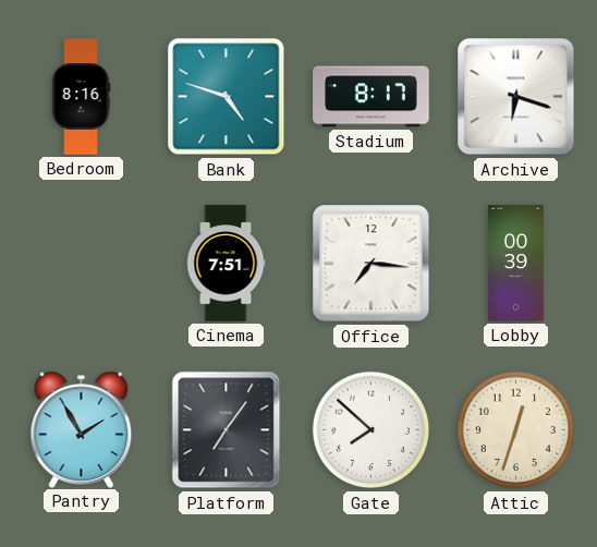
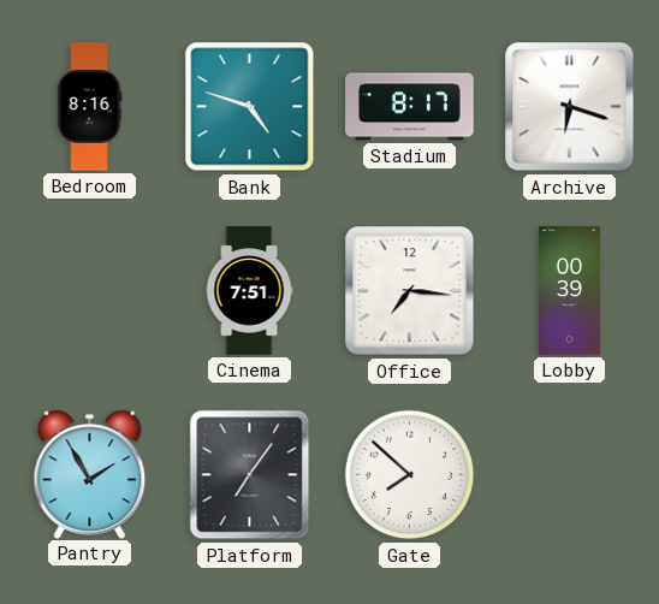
Attic: 12:33 -> none
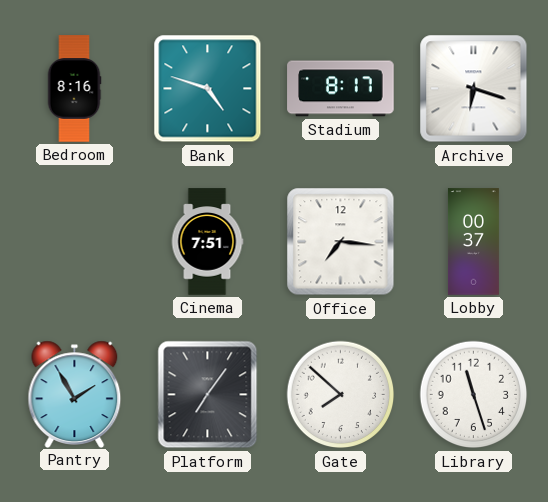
Lobby: 00:39 -> 00:37
Library: none -> 11:27
